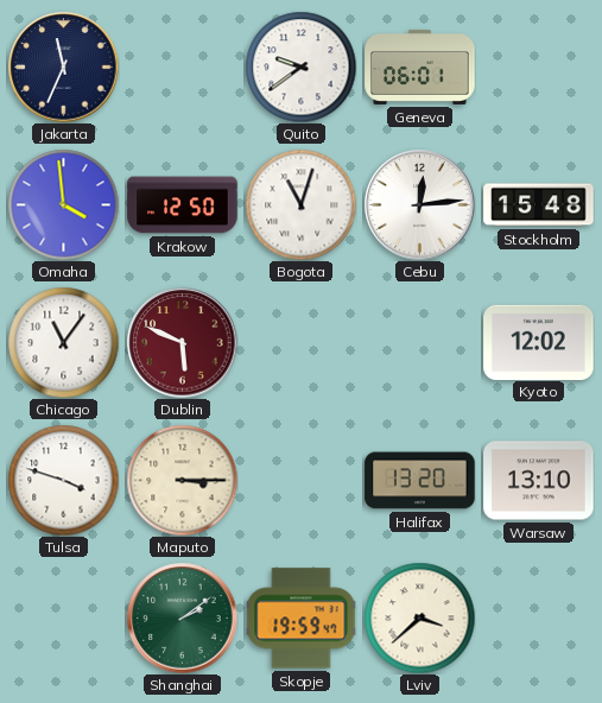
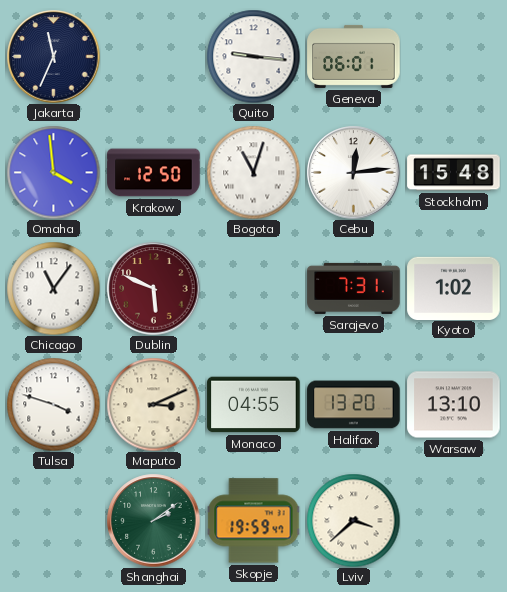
Quito: 9:39 -> 9:16
Sarajevo: none -> 7:31
Kyoto: 12:02 -> 1:02
Maputo: 3:15 -> 3:11
Monaco: none -> 04:55
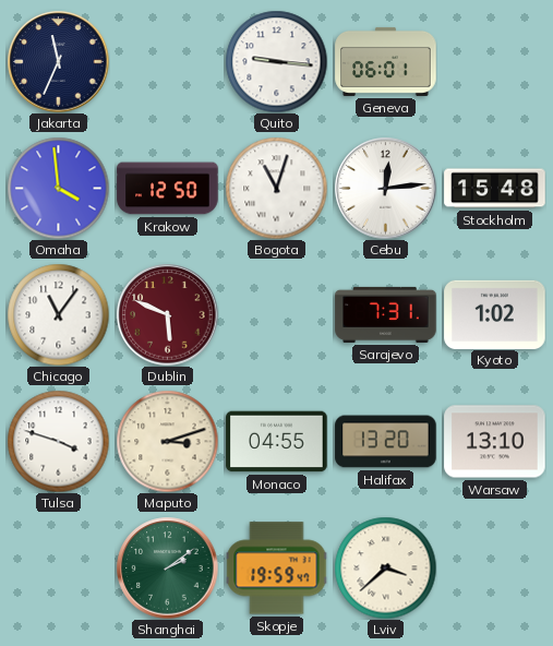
Maputo: 3:11 -> 3:12
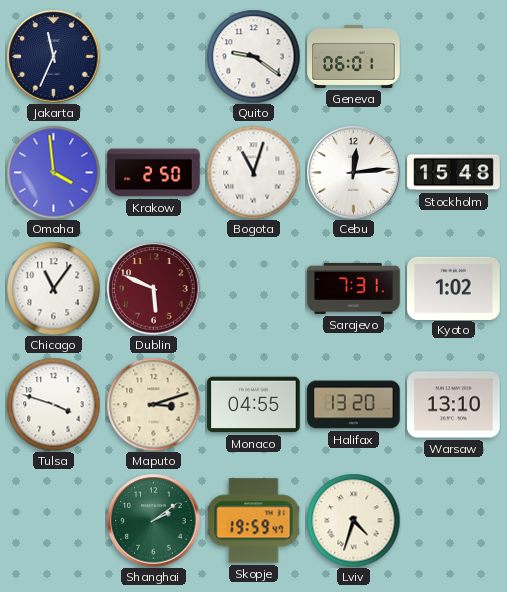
Quito: 9:16 -> 9:21
Krakow: 12:50 -> 2:50
Lviv: 3:38 -> 4:33
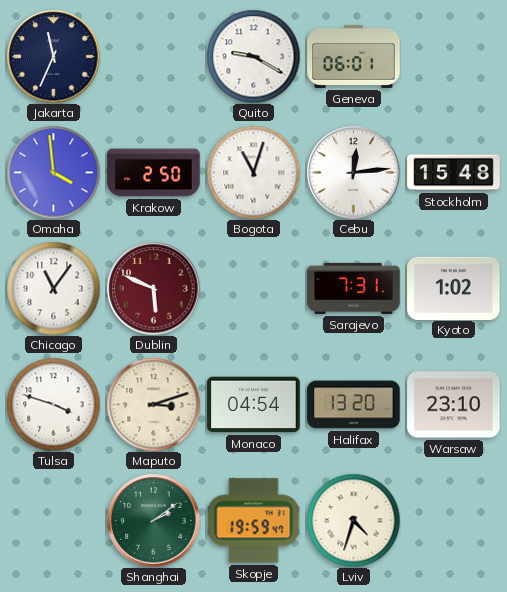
Quito: 9:21 -> 9:20
Monaco: 04:55 -> 04:54
Warsaw: 13:10 -> 23:10
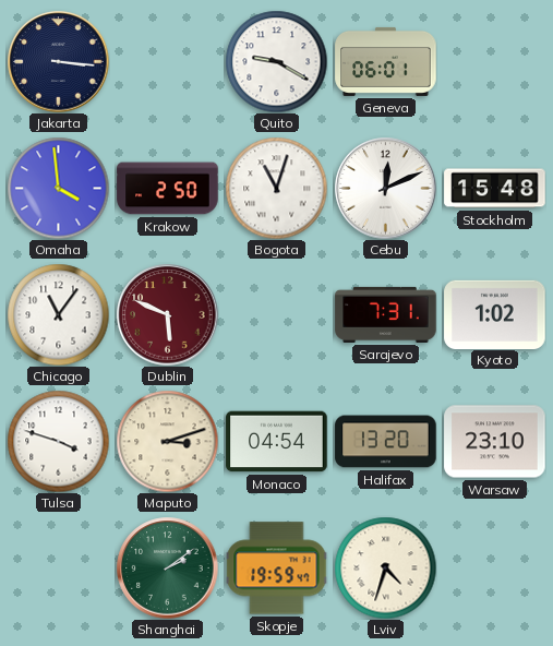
Jakarta: 11:34 -> 3:16
Cebu: 12:14 -> 12:11
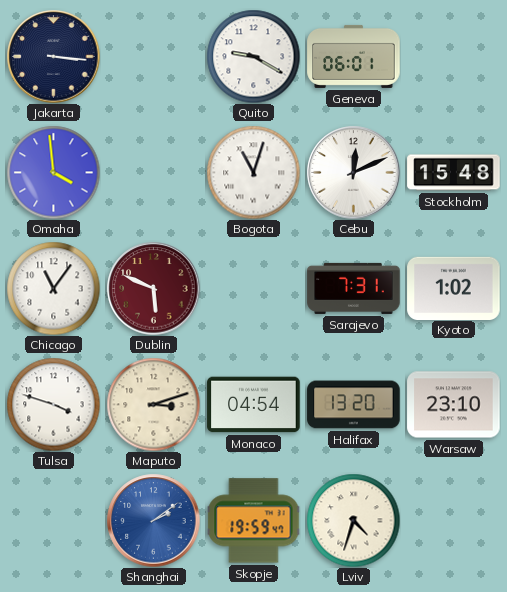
Krakow: 2:50 -> none
Shanghai dial: green -> blue
